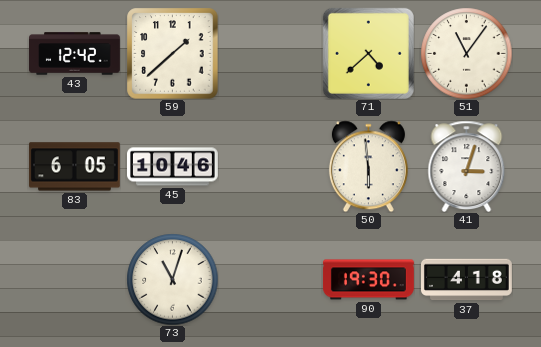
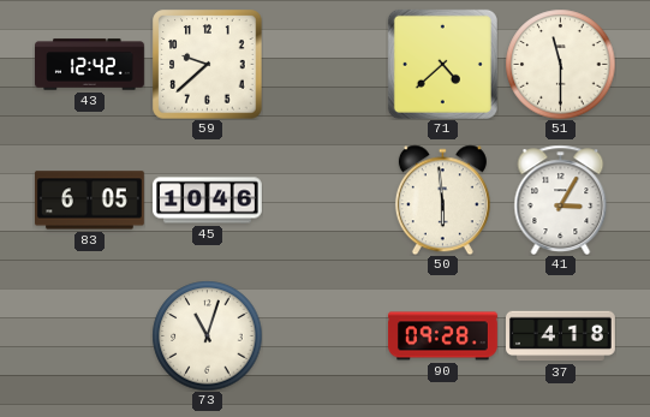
59: 1:38 -> 9:38
51: 11:06 -> 11:30
41: 3:03 -> 3:05
90: 19:30 -> 09:28
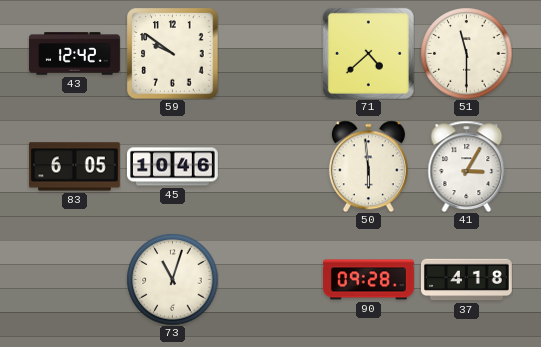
59: 9:38 -> 9:51
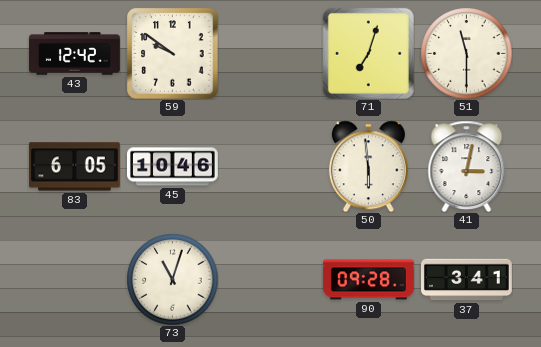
71: 4:38 -> 7:03
41: 3:05 -> 3:02
37: 4:18 -> 3:41
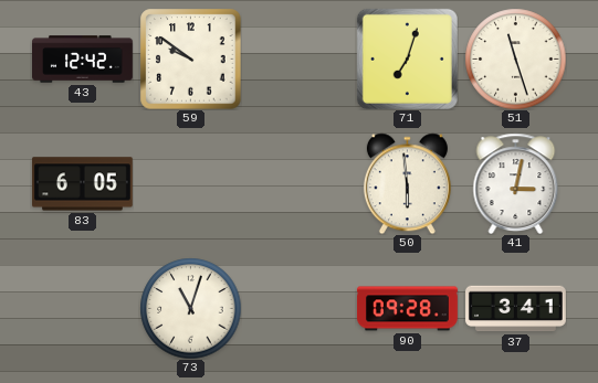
51: 11:30 -> 11:27
45: 10:46 -> none
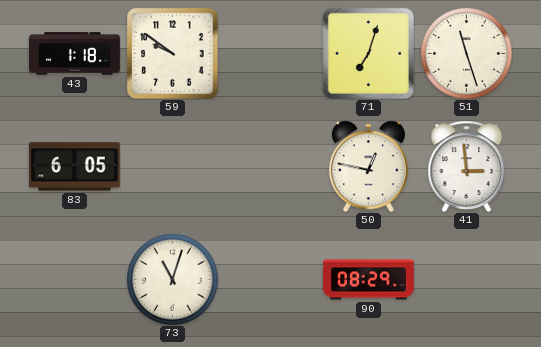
43: 12:42 -> 1:18
50: 5:59 -> 12:47
41: 3:02 -> 2:59
90: 09:28 -> 08:29
37: 3:41 -> none
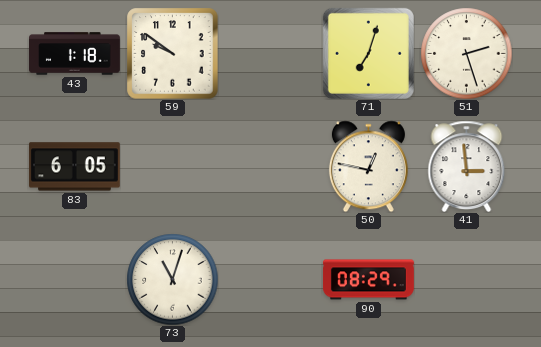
51: 11:27 -> 2:27
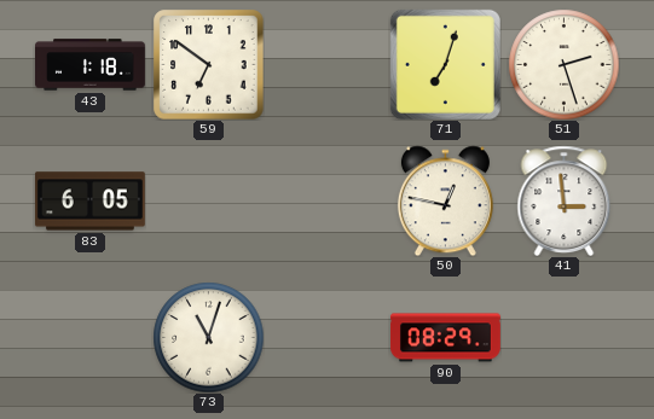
59: 9:51 -> 6:51
